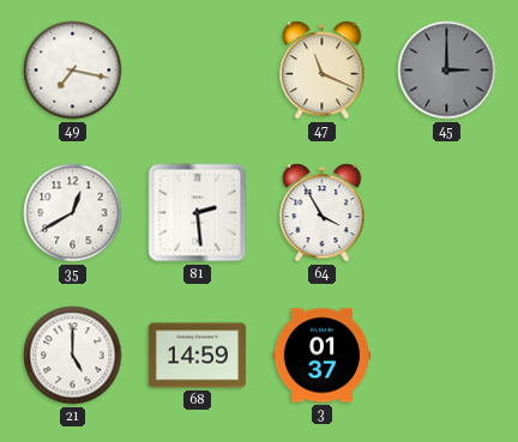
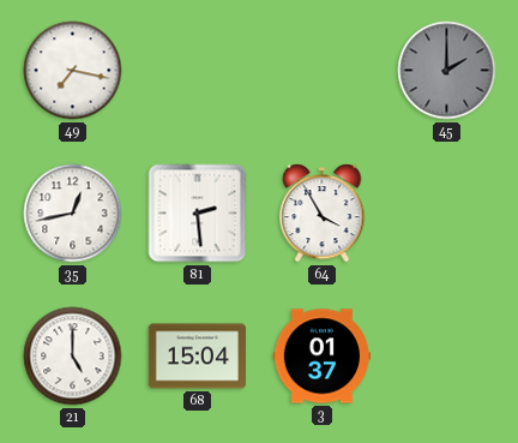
47: 11:19 -> none
45: 3:00 -> 2:00
35: 12:40 -> 12:43
68: 14:59 -> 15:04
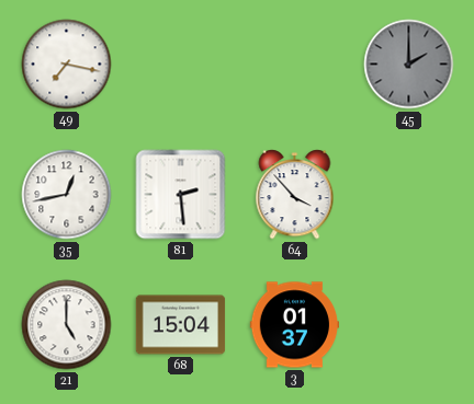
64: 3:55 -> 3:53
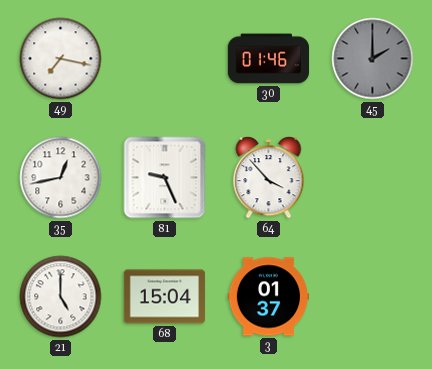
30: none -> 01:46
81: 2:29 -> 9:26
